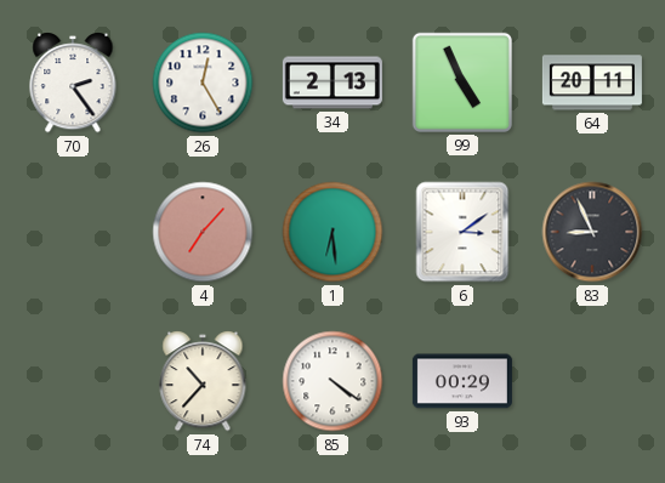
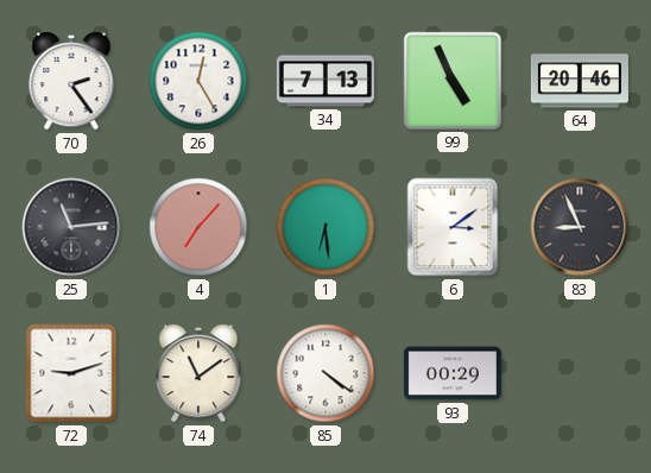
34: 2:13 -> 7:13
64: 20:11 -> 20:46
25: none -> 11:14
72: none -> 9:12
74: 10:37 -> 11:09
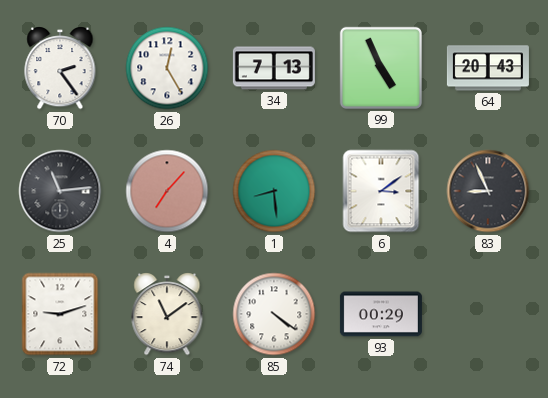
64: 20:46 -> 20:43
1: 6:29 -> 8:29
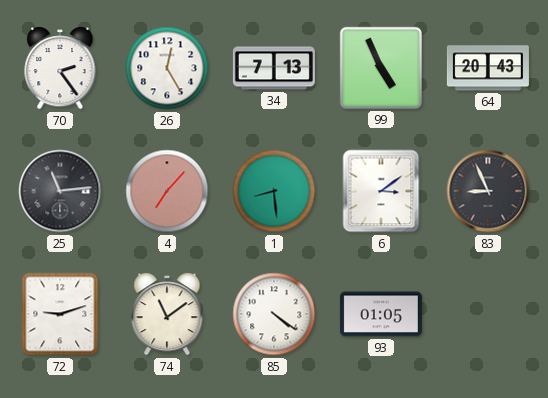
93: 00:29 -> 01:05
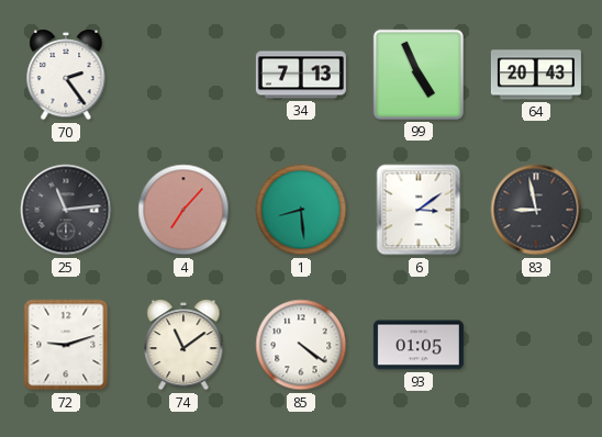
26: 12:25 -> none
83: 8:56 -> 8:58
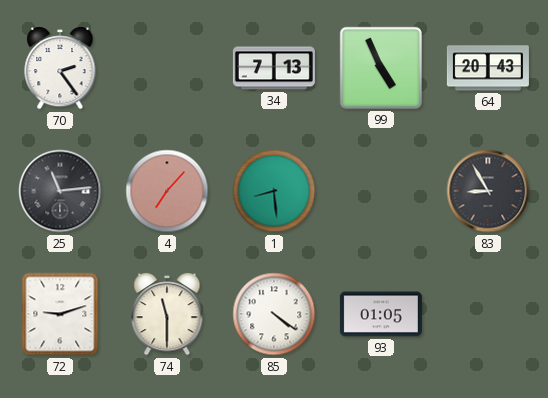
6: 3:09 -> none
83: 8:58 -> 8:55
74: 11:09 -> 11:30
